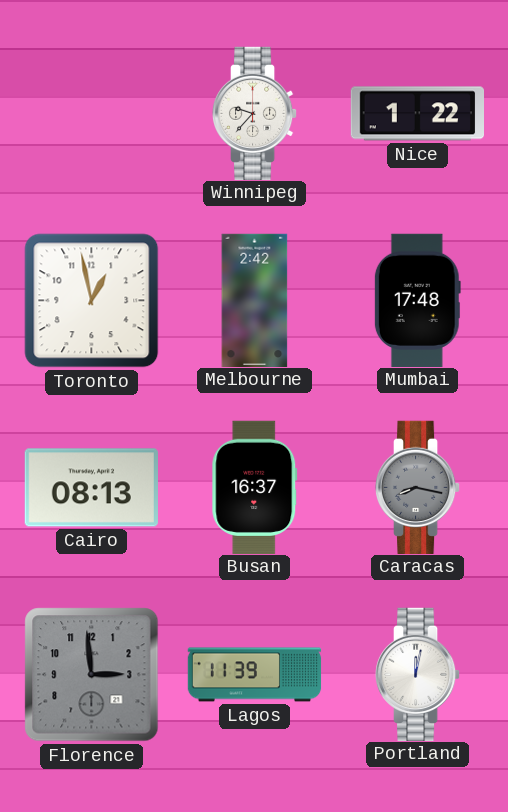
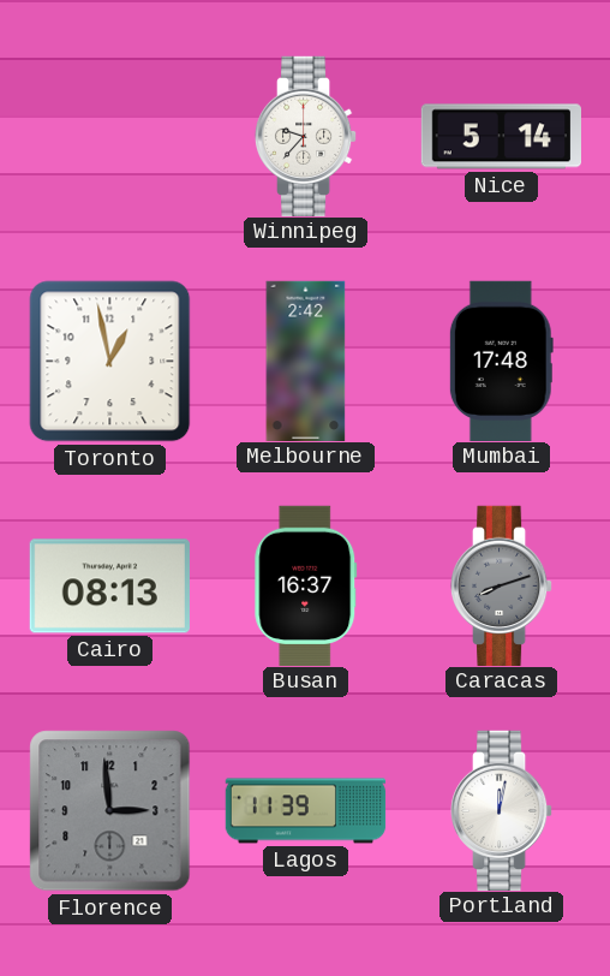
Nice: 1:22 -> 5:14
Caracas: 8:17 -> 8:12
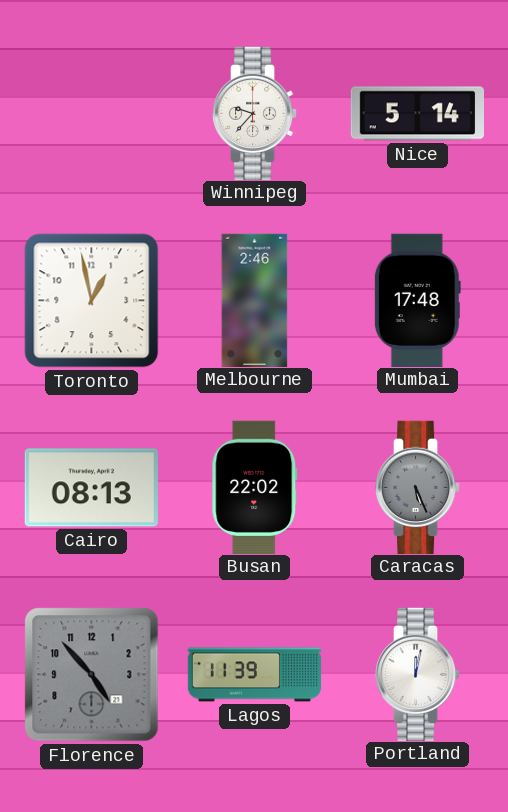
Melbourne: 2:42 -> 2:46
Busan: 16:37 -> 22:02
Caracas: 8:12 -> 5:26
Florence: 2:59 -> 4:53
